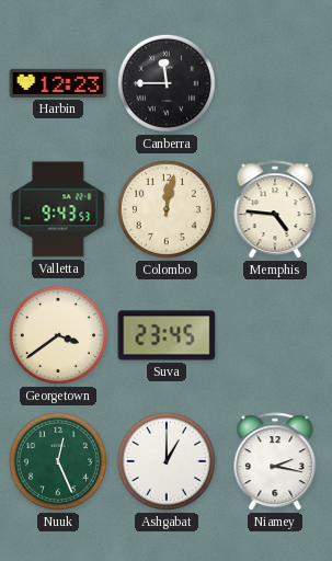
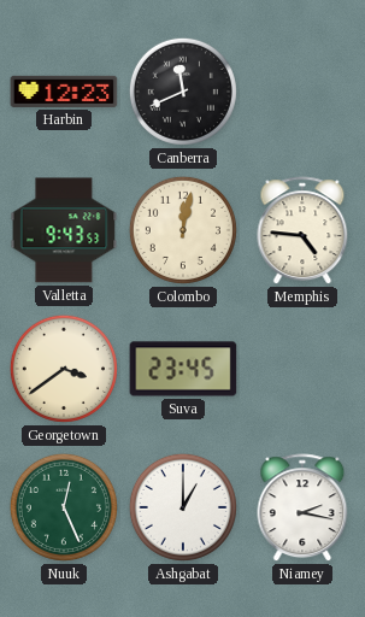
Canberra: 11:45 -> 11:41
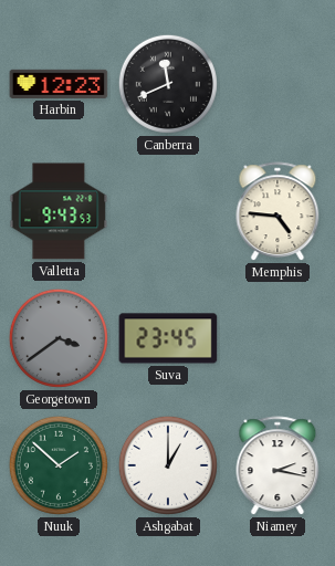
Colombo: 12:02 -> none
Georgetown dial: cream -> grey
Nuuk: 12:26 -> 1:52
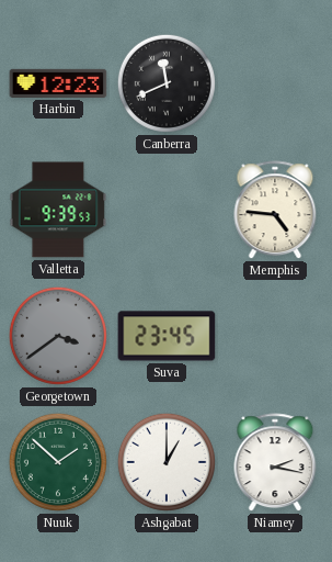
Valletta: 9:43 -> 9:39
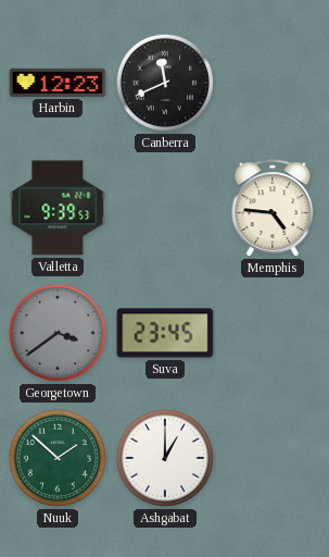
Niamey: 2:17 -> none
